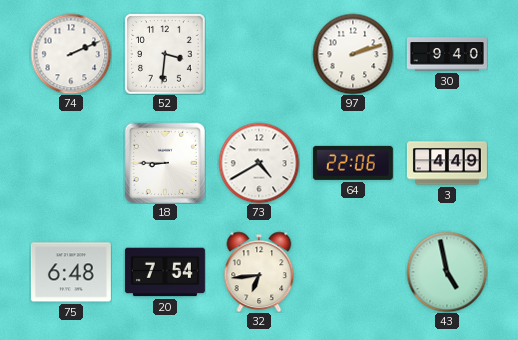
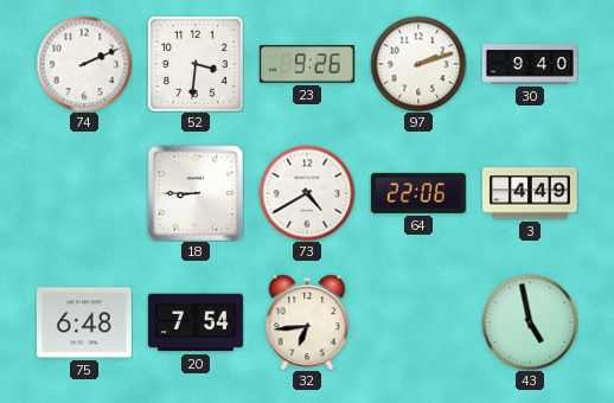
23: none -> 9:26
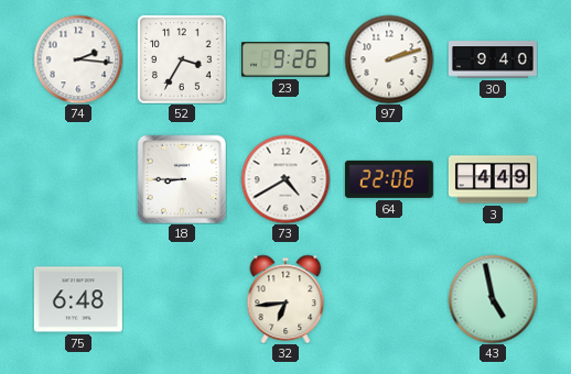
74: 2:11 -> 2:16
52: 3:31 -> 3:35
20: 7:54 -> none
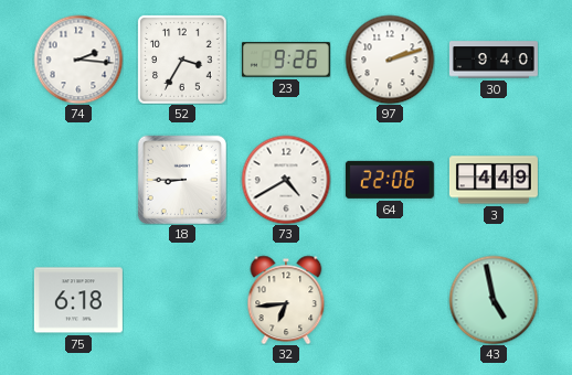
75: 6:48 -> 6:18
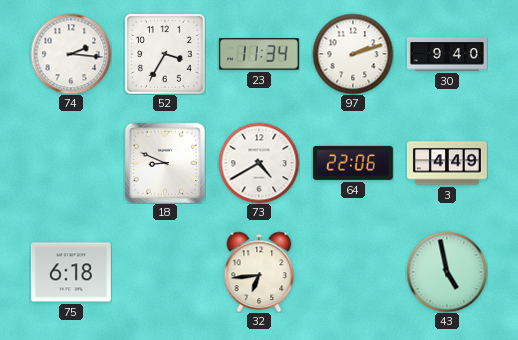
23: 9:26 -> 11:34
18: 8:45 -> 8:49
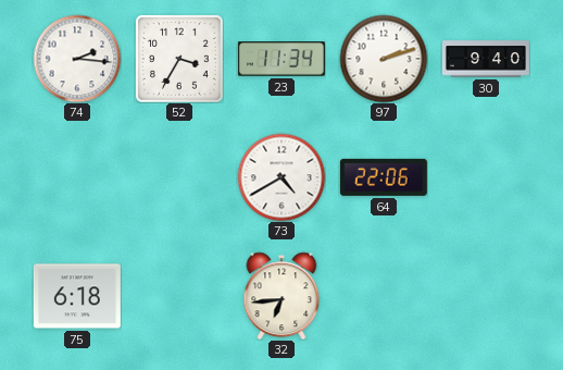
18: 8:49 -> none
3: 4:49 -> none
43: 4:58 -> none
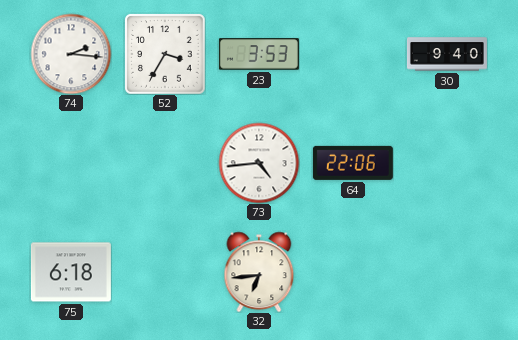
23: 11:34 -> 3:53
97: 2:12 -> none
73: 4:40 -> 4:44
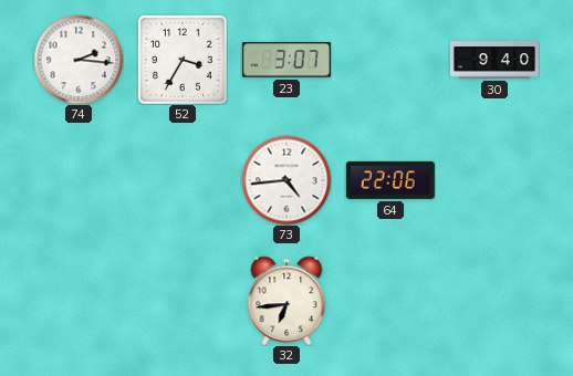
23: 3:53 -> 3:07
75: 6:18 -> none
